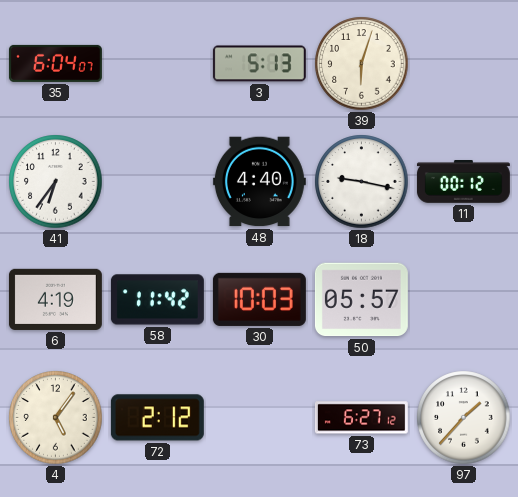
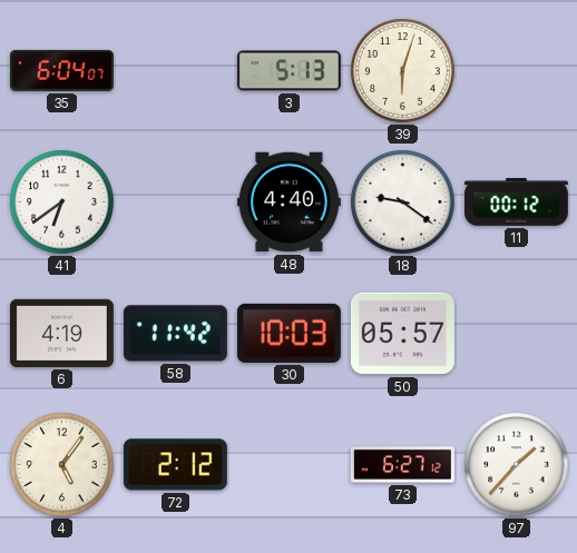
41: 6:36 -> 6:39
18: 9:17 -> 9:21
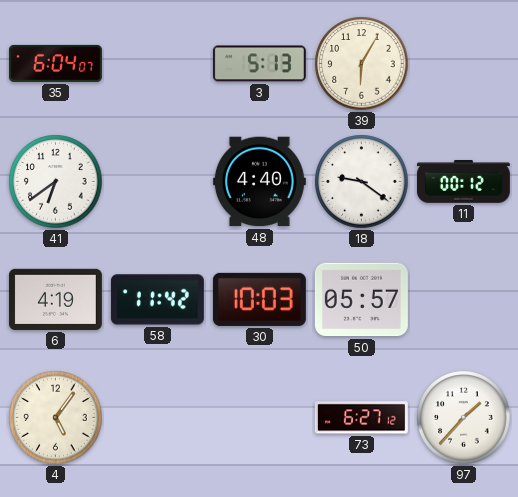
39: 6:03 -> 6:05
72: 2:12 -> none
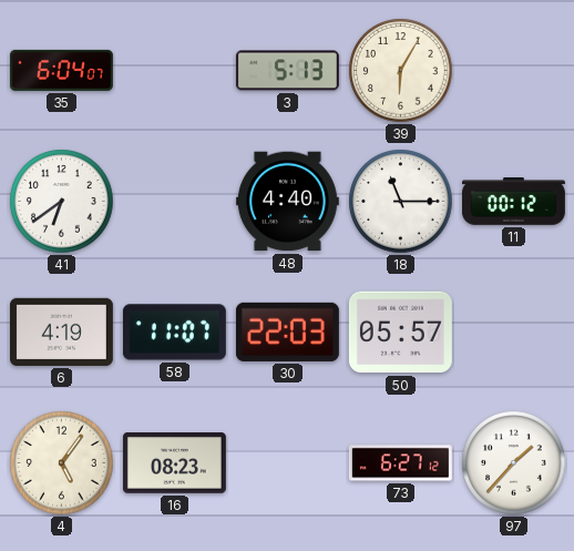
18: 9:21 -> 11:15
58: 11:42 -> 11:07
30: 10:03 -> 22:03
16: none -> 08:23
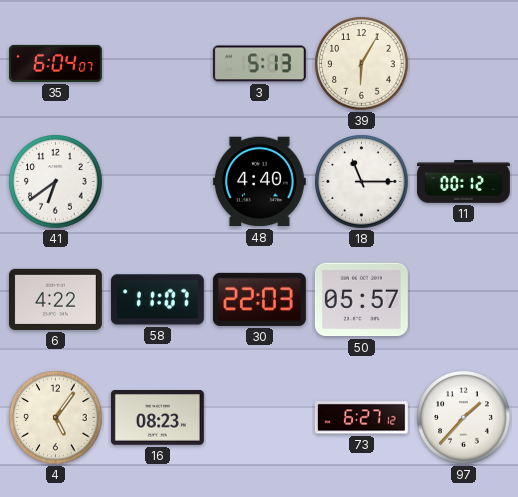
6: 4:19 -> 4:22
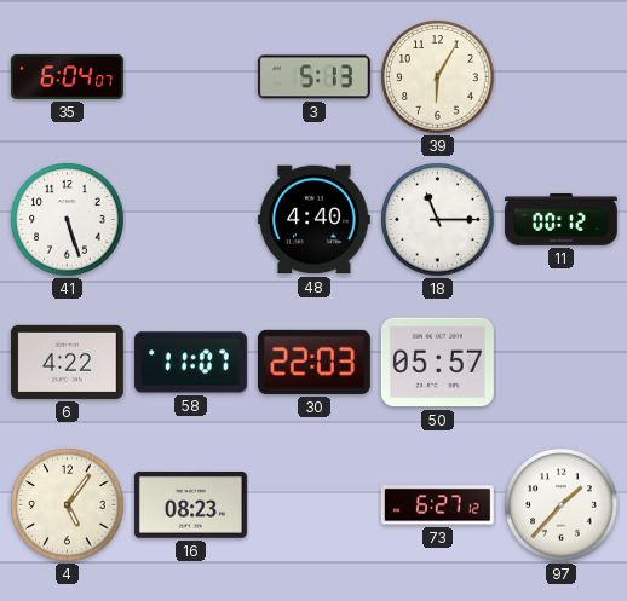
41: 6:39 -> 5:27
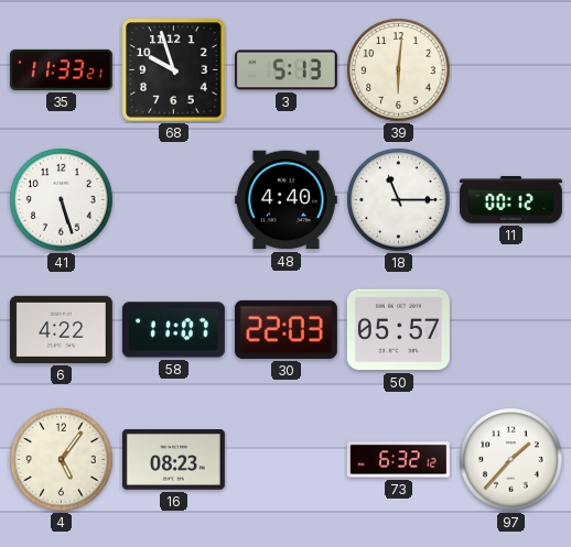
35: 6:04 -> 11:33
68: none -> 9:57
39: 6:05 -> 6:01
73: 6:27 -> 6:32
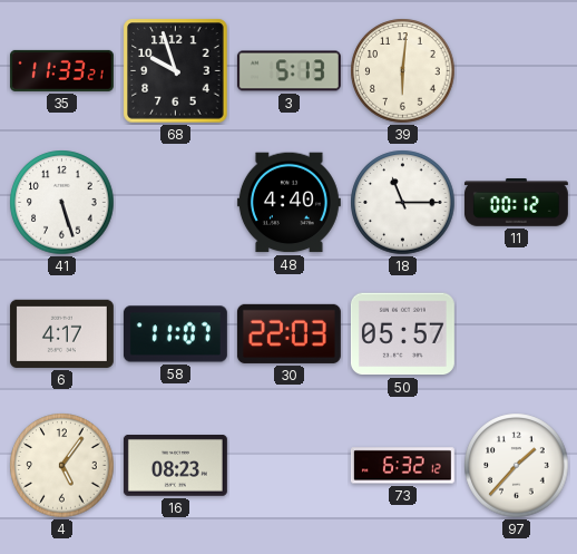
6: 4:22 -> 4:17
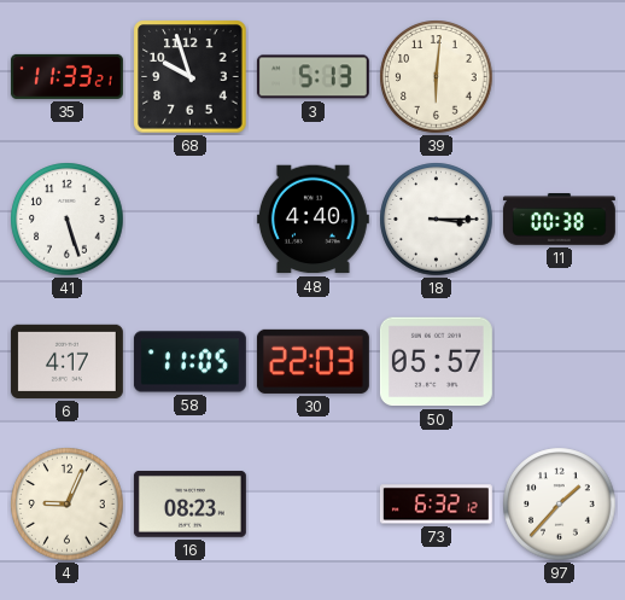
18: 11:15 -> 3:15
11: 00:12 -> 00:38
58: 11:07 -> 11:05
4: 5:06 -> 9:04
